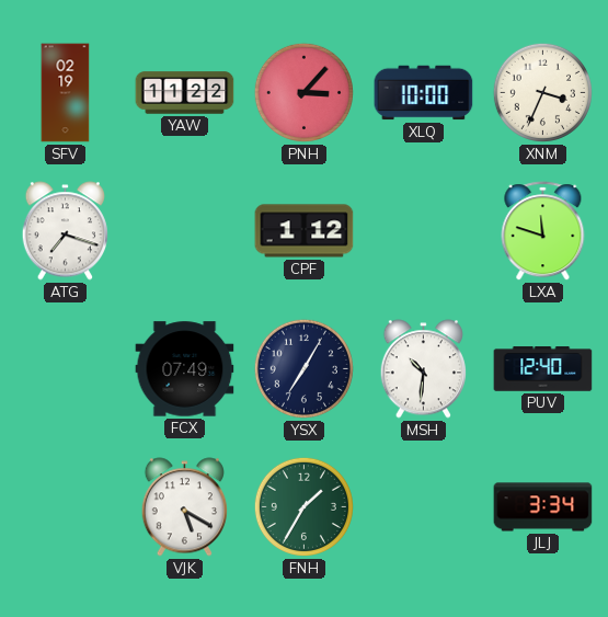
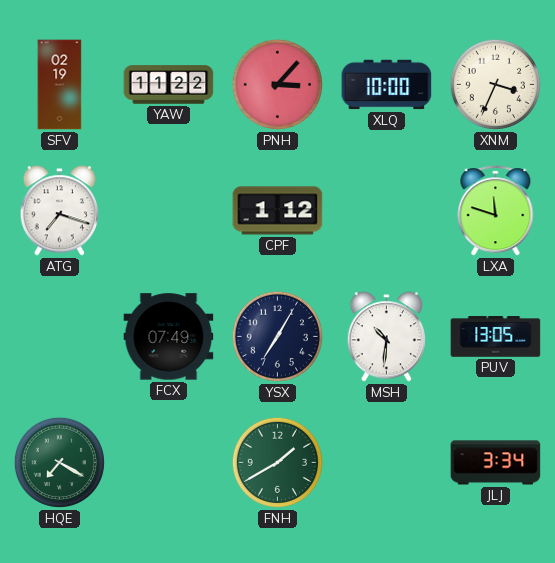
PUV: 12:40 -> 13:05
HQE: none -> 7:20
VJK: 5:20 -> none
FNH: 1:35 -> 1:40
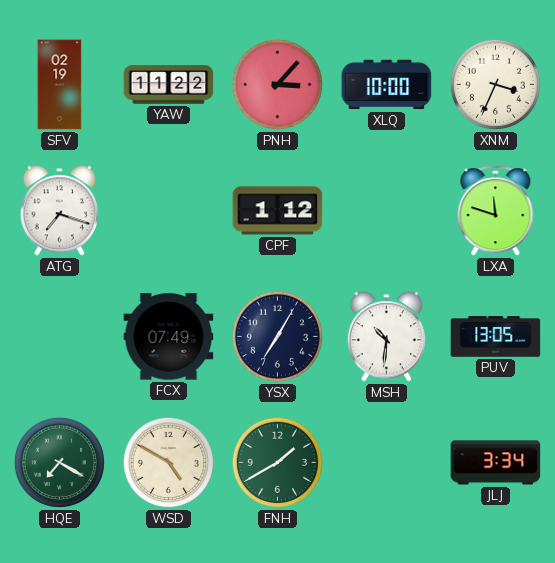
WSD: none -> 4:50
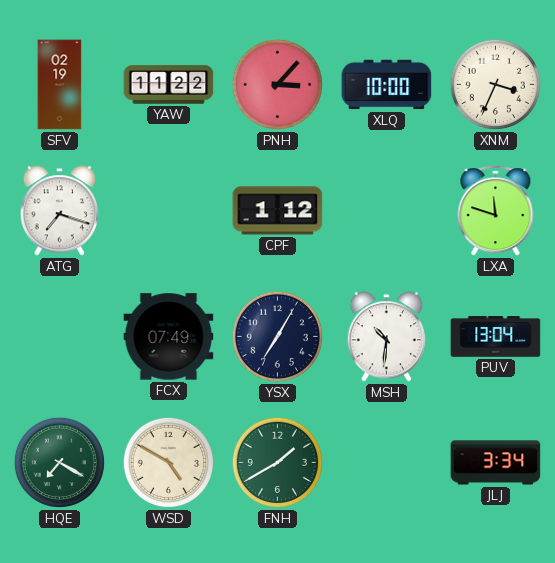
PUV: 13:05 -> 13:04
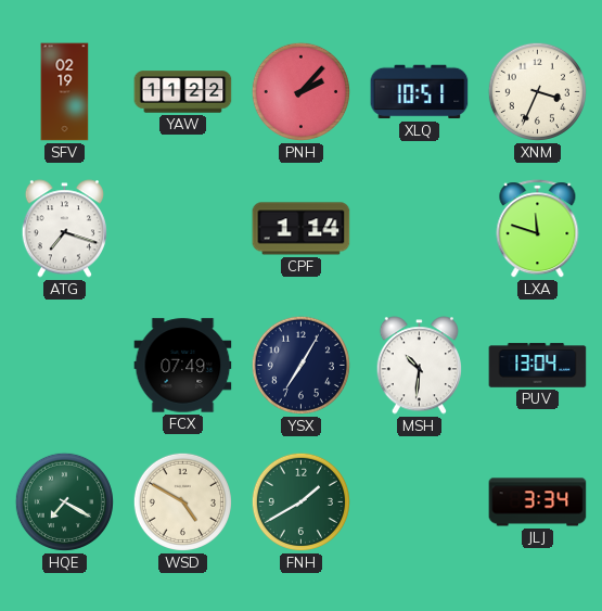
PNH: 3:07 -> 2:07
XLQ: 10:00 -> 10:51
CPF: 1:12 -> 1:14
